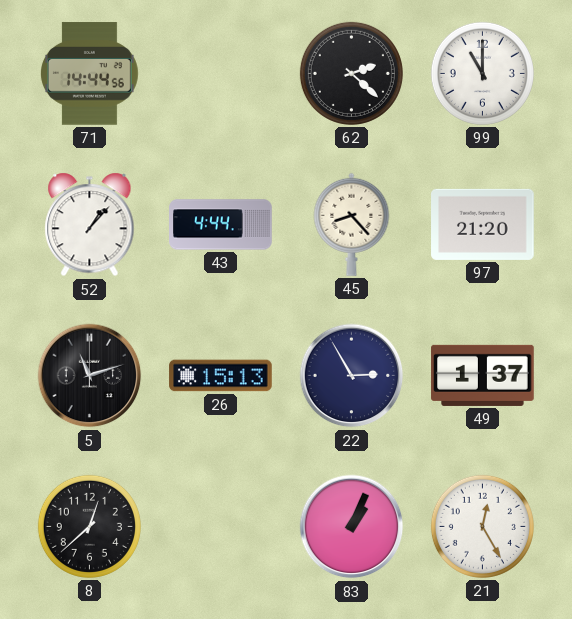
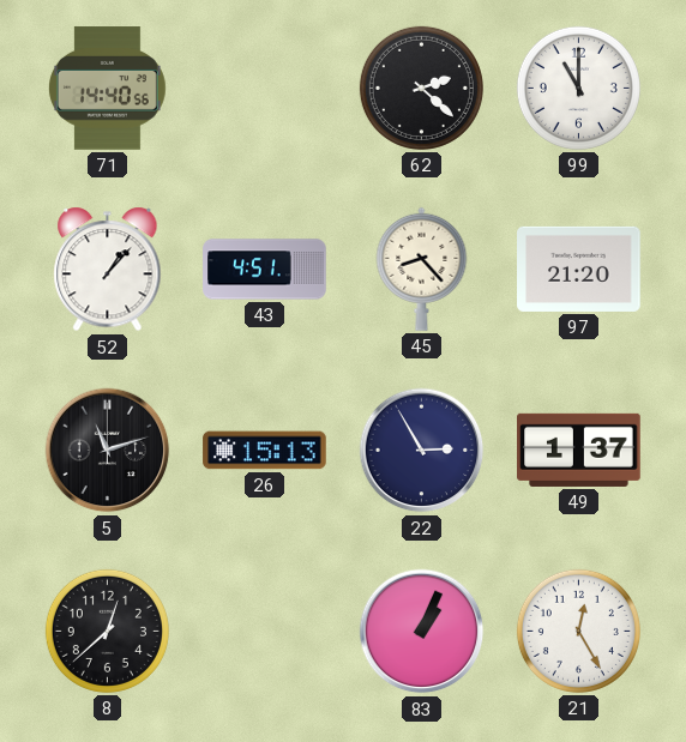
71: 14:44 -> 14:40
43: 4:44 -> 4:51
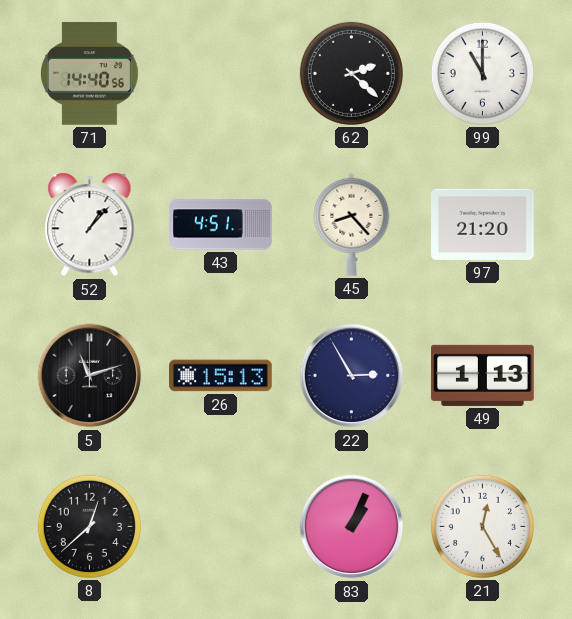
49: 1:37 -> 1:13
